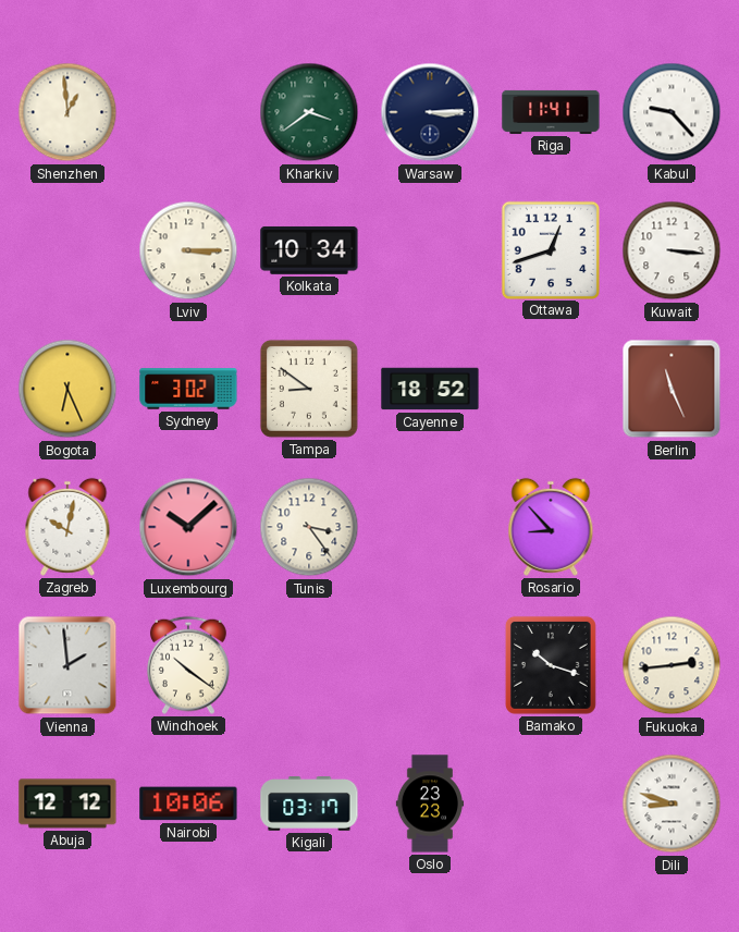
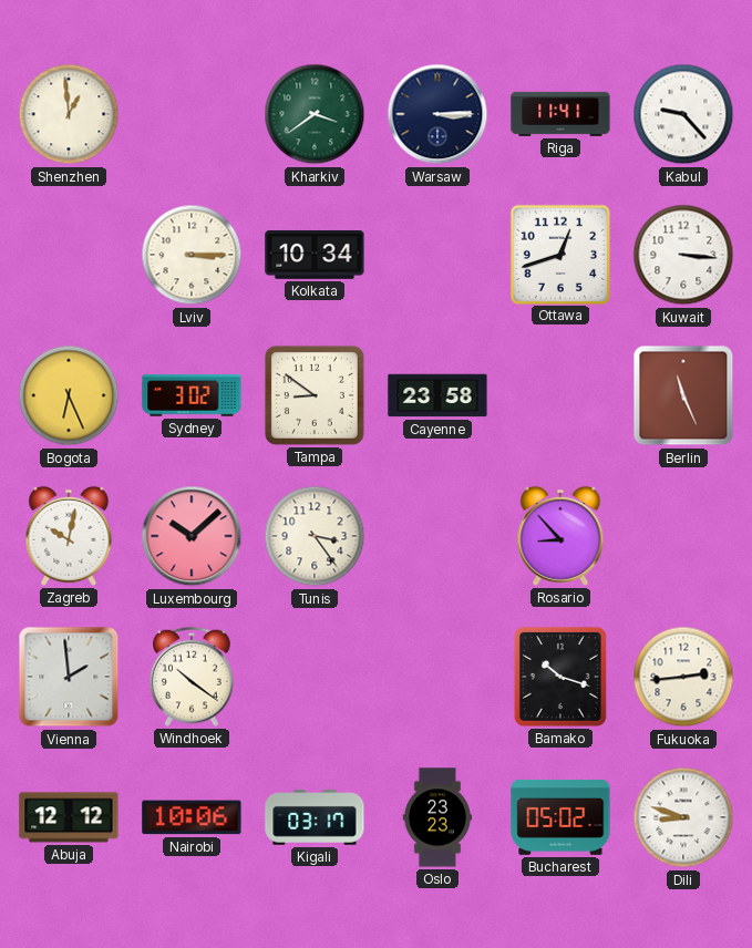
Cayenne: 18:52 -> 23:58
Bucharest: none -> 05:02
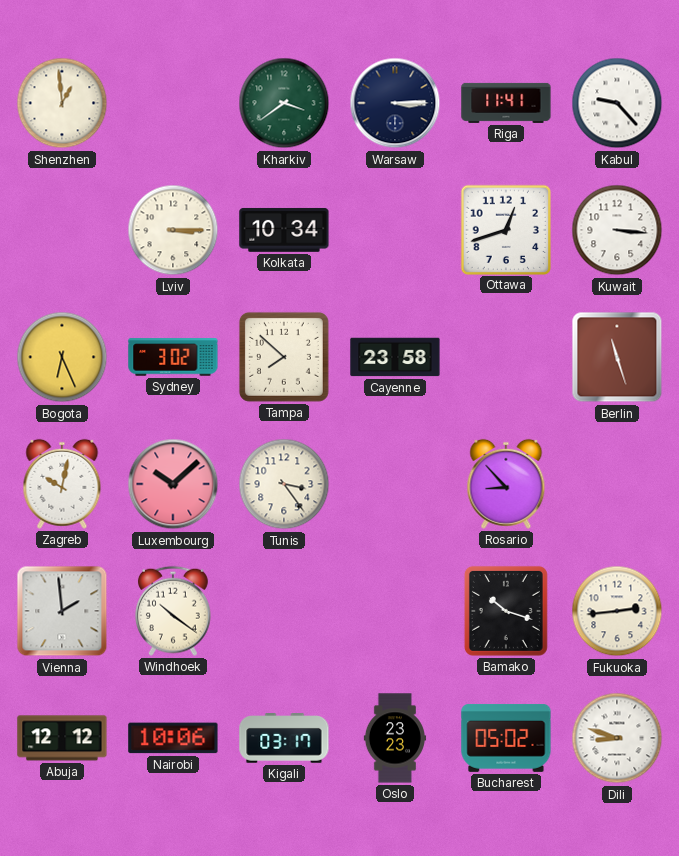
Tampa: 8:51 -> 7:52
Berlin: 11:26 -> 11:27
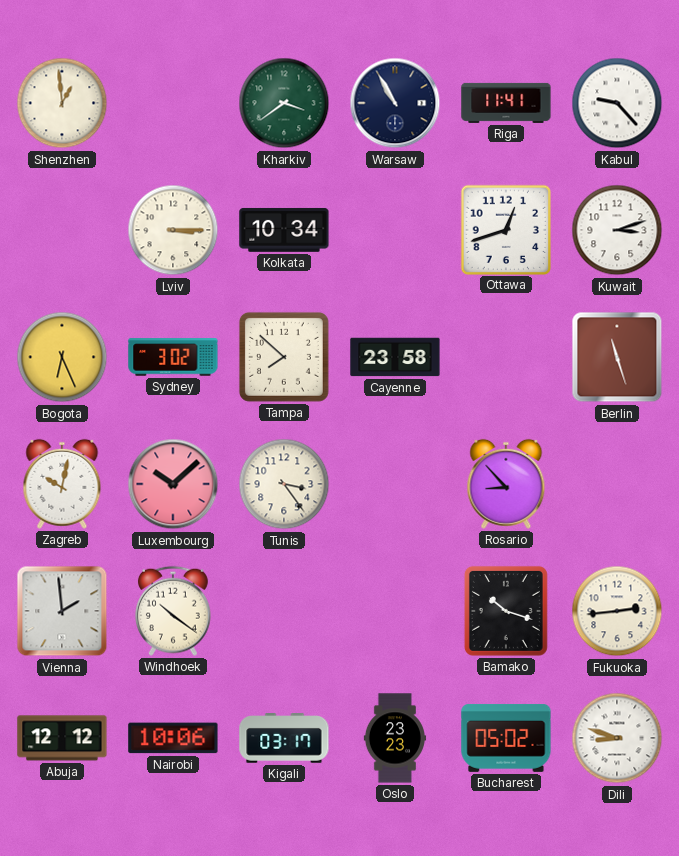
Warsaw: 3:15 -> 10:55
Kuwait: 3:16 -> 3:12
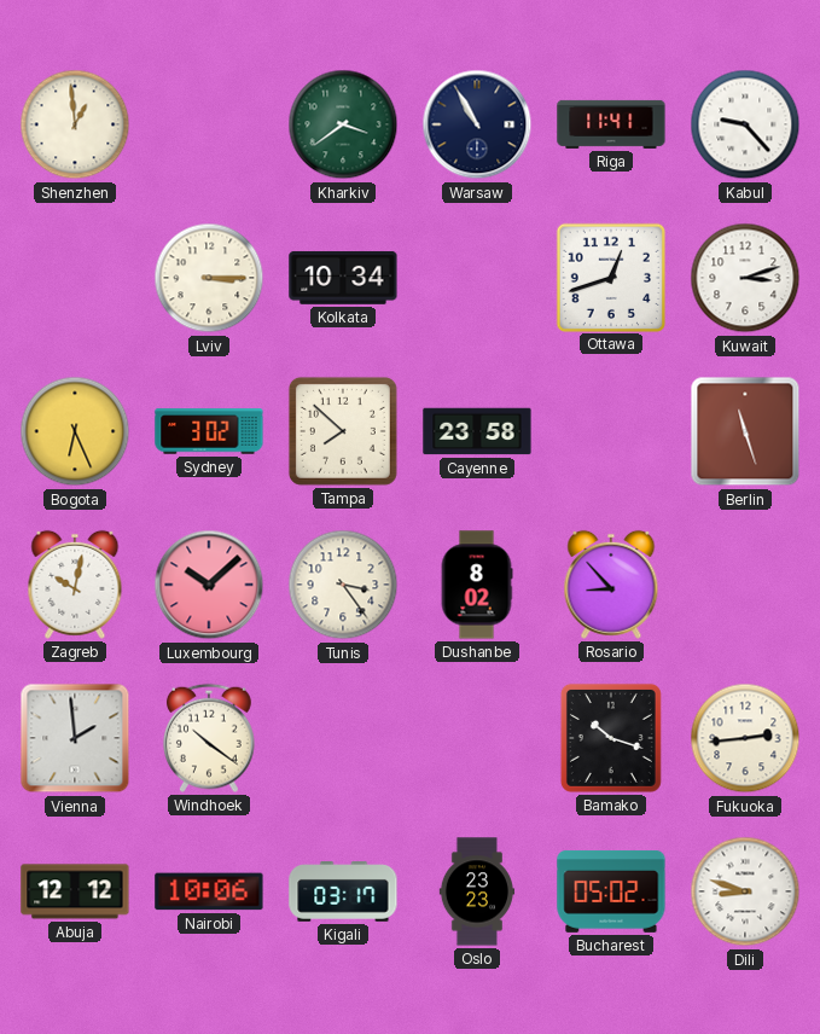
Dushanbe: none -> 8:02
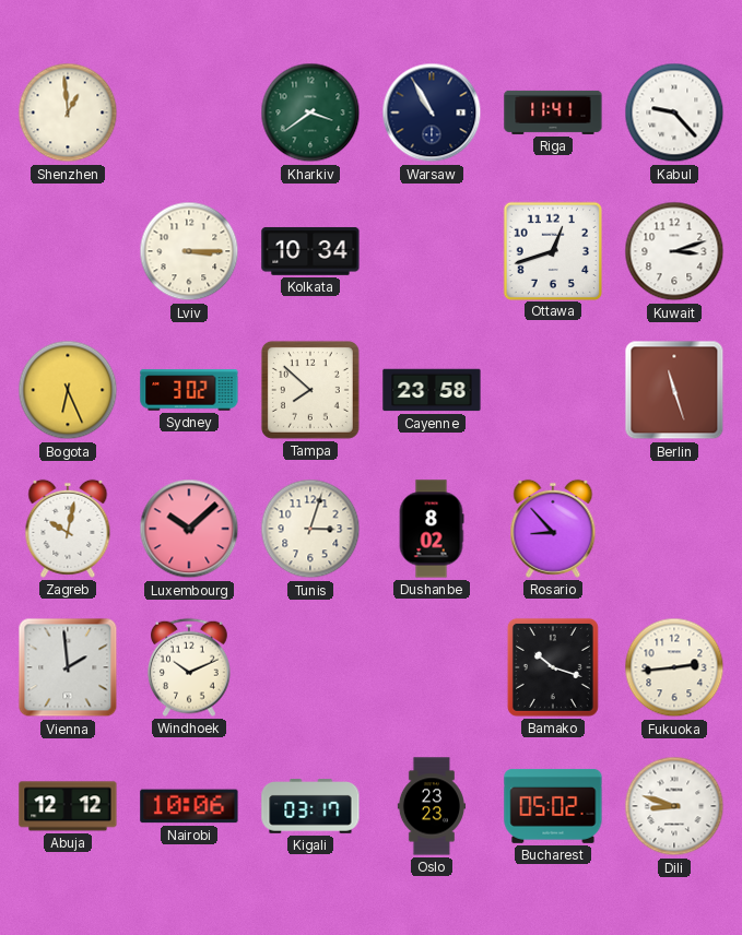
Tunis: 3:24 -> 3:03
Windhoek: 10:21 -> 10:11
